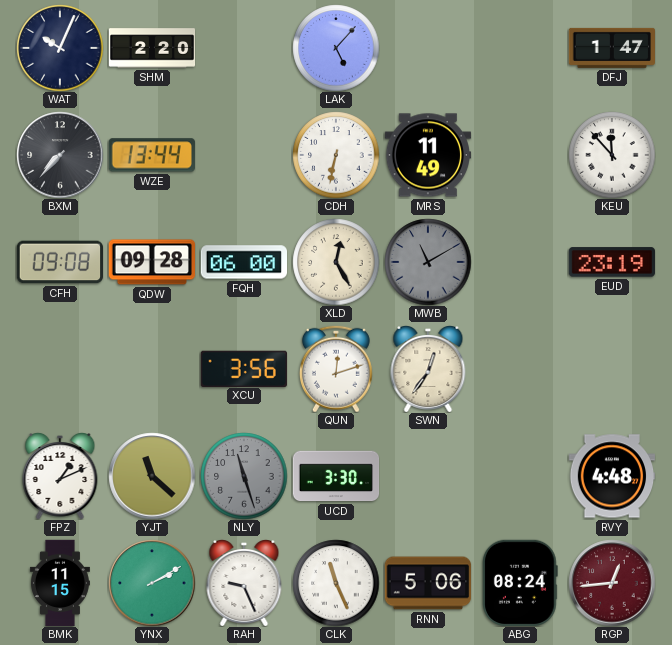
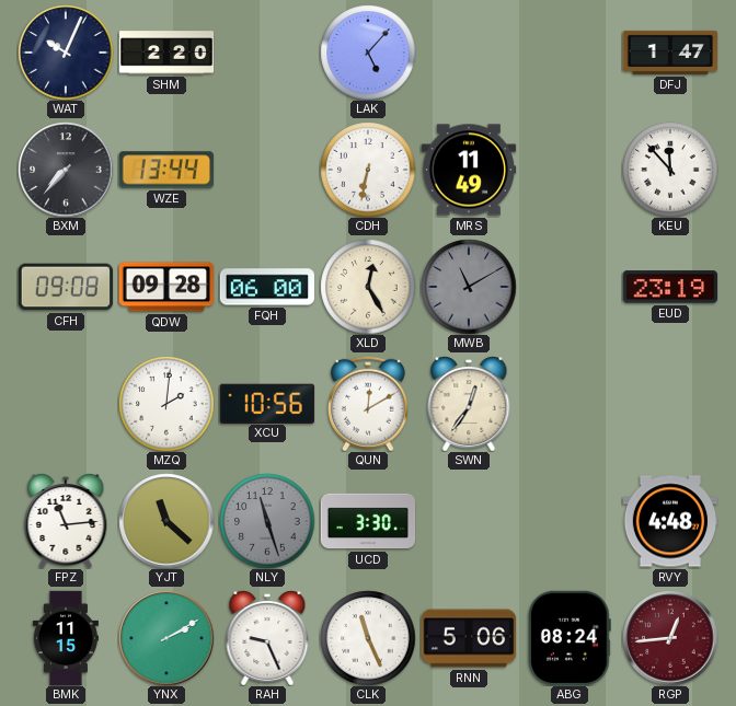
MZQ: none -> 2:01
XCU: 3:56 -> 10:56
QUN: 12:12 -> 12:10
FPZ: 1:11 -> 11:14
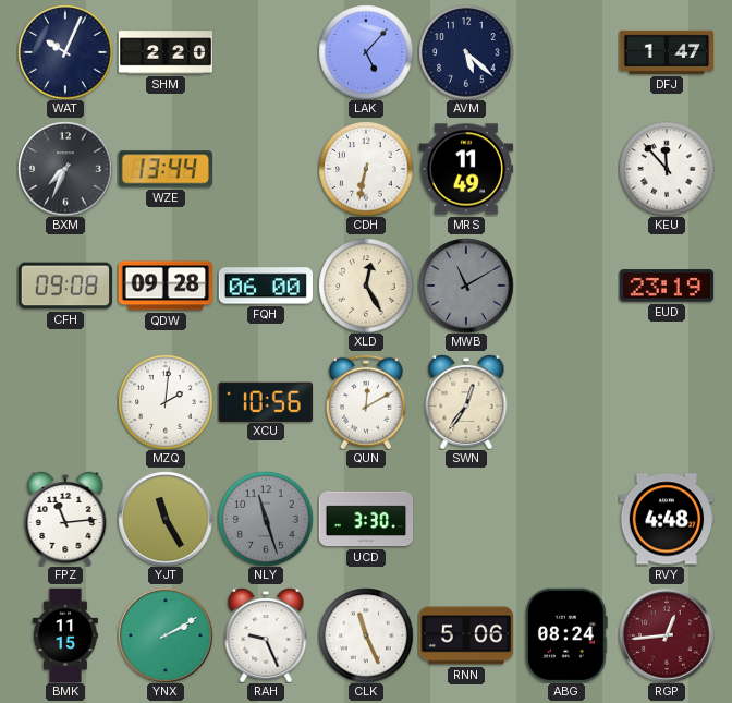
AVM: none -> 5:22
BXM: 7:37 -> 7:34
YJT: 11:22 -> 11:25
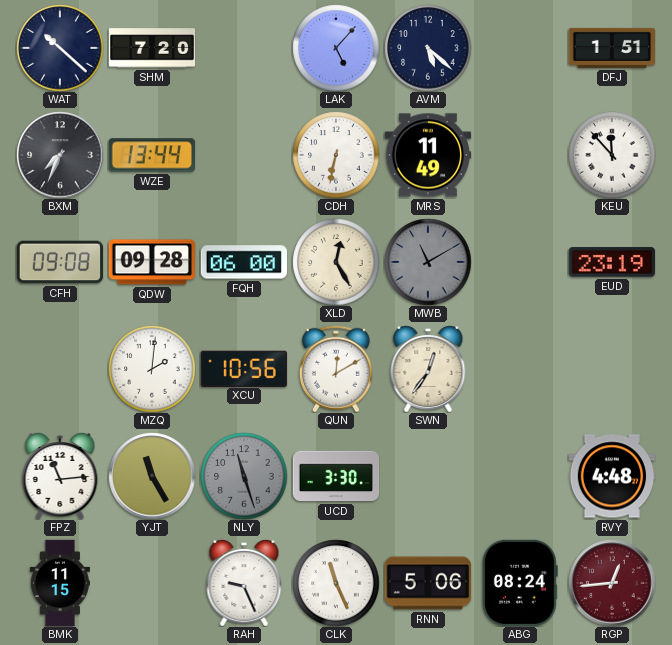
WAT: 10:04 -> 10:22
SHM: 2:20 -> 7:20
DFJ: 1:47 -> 1:51
YNX: 2:10 -> none
